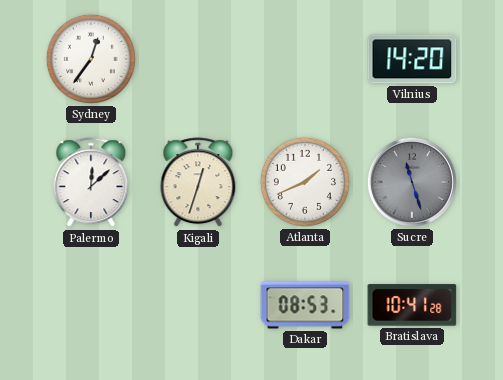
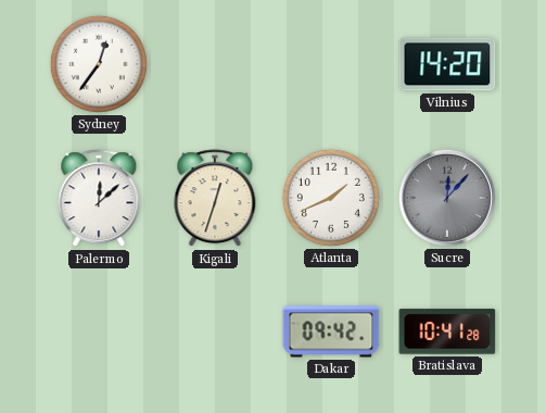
Sucre: 11:27 -> 12:07
Dakar: 08:53 -> 09:42
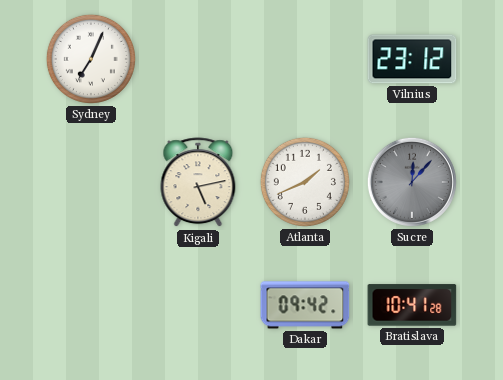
Sydney: 12:36 -> 7:04
Vilnius: 14:20 -> 23:12
Palermo: 12:08 -> none
Kigali: 12:33 -> 5:13
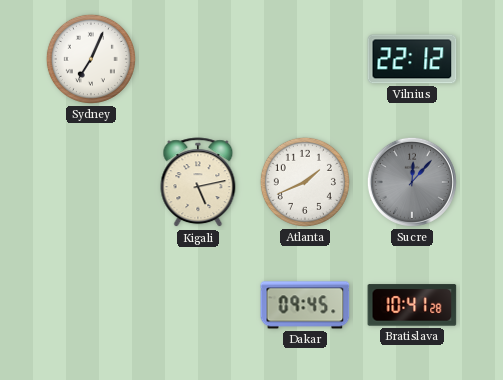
Vilnius: 23:12 -> 22:12
Dakar: 09:42 -> 09:45
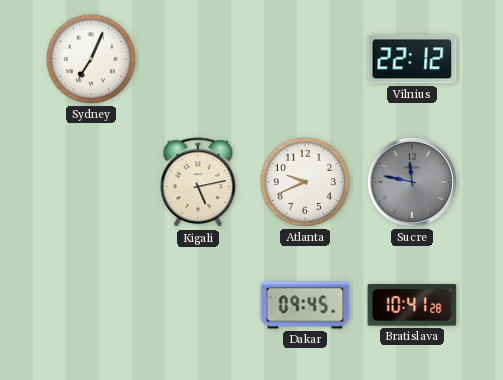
Atlanta: 1:41 -> 9:41
Sucre: 12:07 -> 11:47
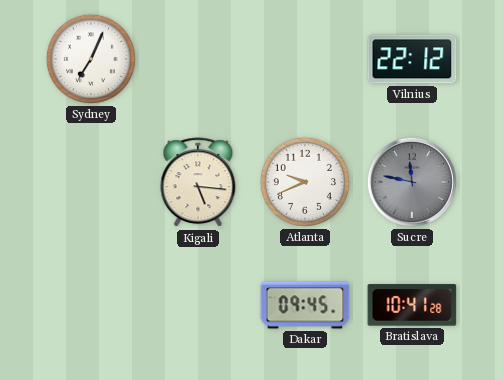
Kigali: 5:13 -> 5:16
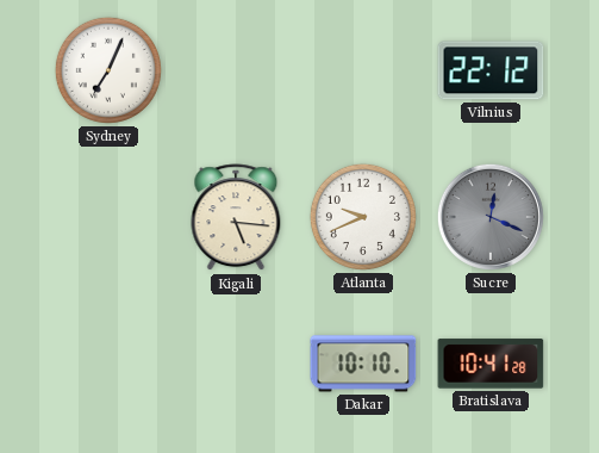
Sucre: 11:47 -> 12:19
Dakar: 09:45 -> 10:10
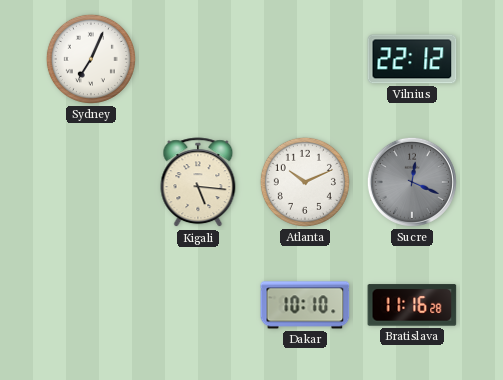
Atlanta: 9:41 -> 10:11
Bratislava: 10:41 -> 11:16
